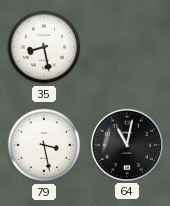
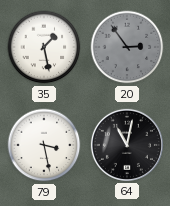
35: 8:28 -> 1:28
20: none -> 2:54
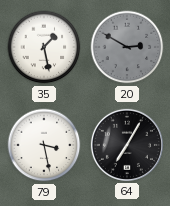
20: 2:54 -> 2:50
64: 11:02 -> 7:05
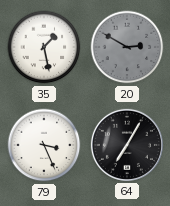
79: 3:28 -> 3:26
